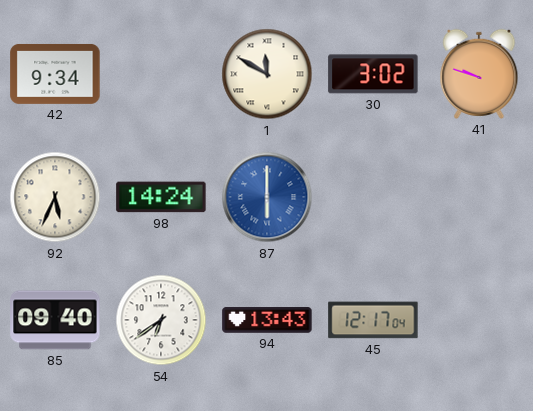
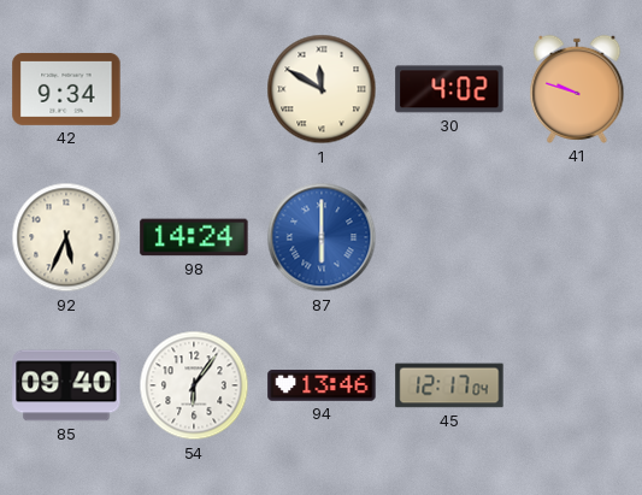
30: 3:02 -> 4:02
54: 6:39 -> 6:06
94: 13:43 -> 13:46
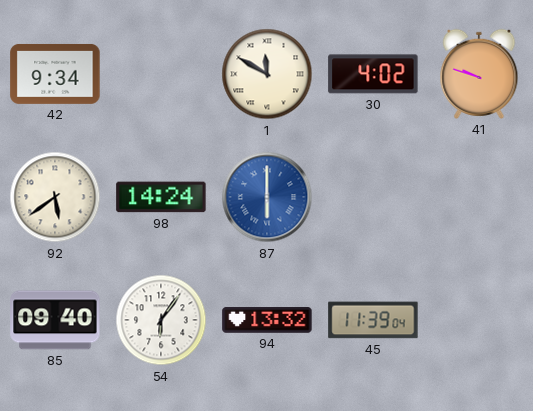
92: 5:34 -> 5:39
94: 13:46 -> 13:32
45: 12:17 -> 11:39
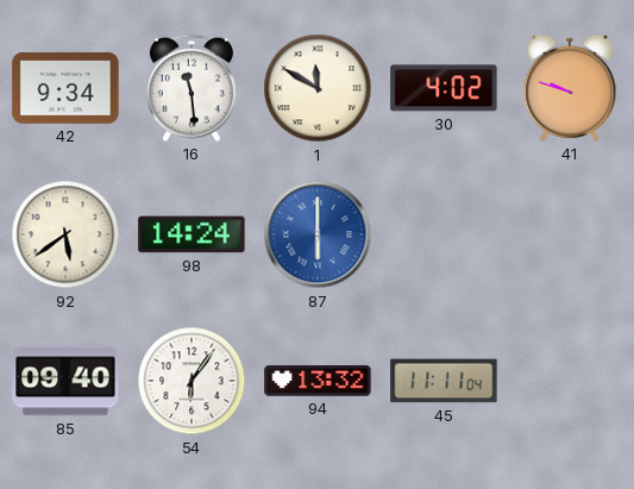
16: none -> 11:29
45: 11:39 -> 11:11
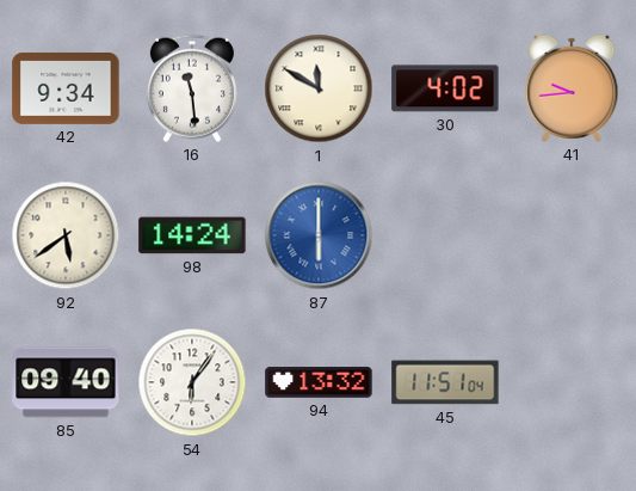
41: 9:48 -> 9:44
45: 11:11 -> 11:51
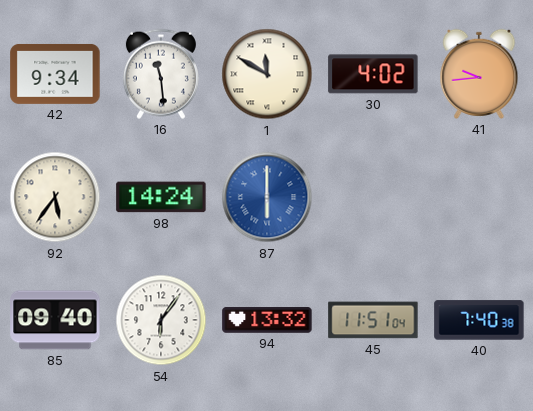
92: 5:39 -> 5:36
40: none -> 7:40
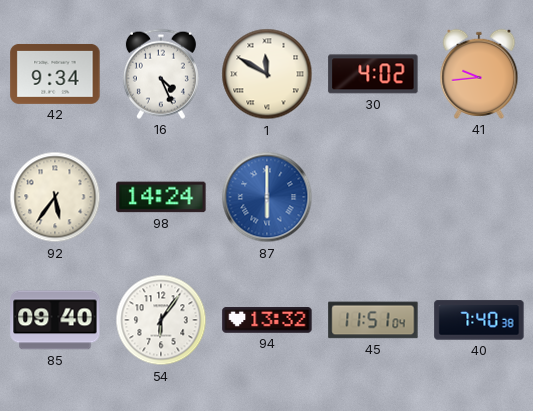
16: 11:29 -> 4:26
